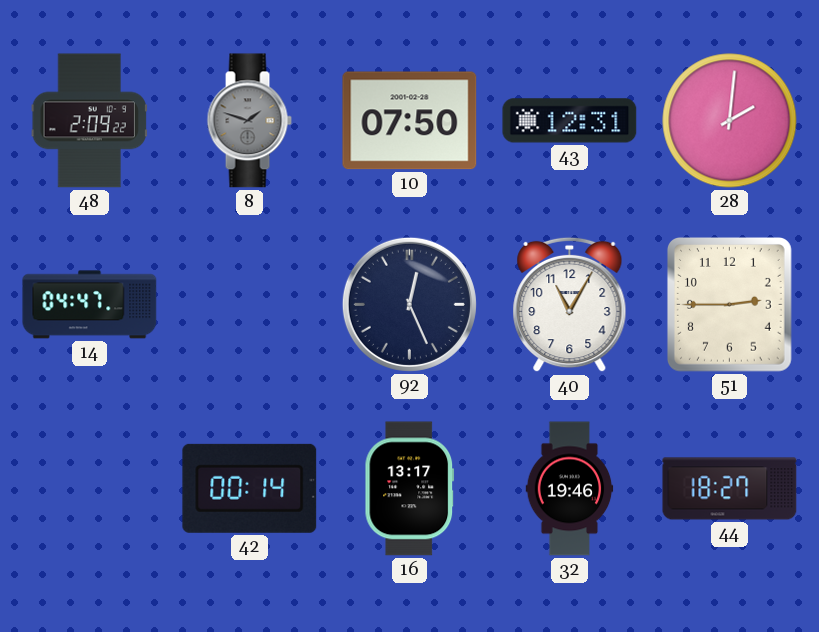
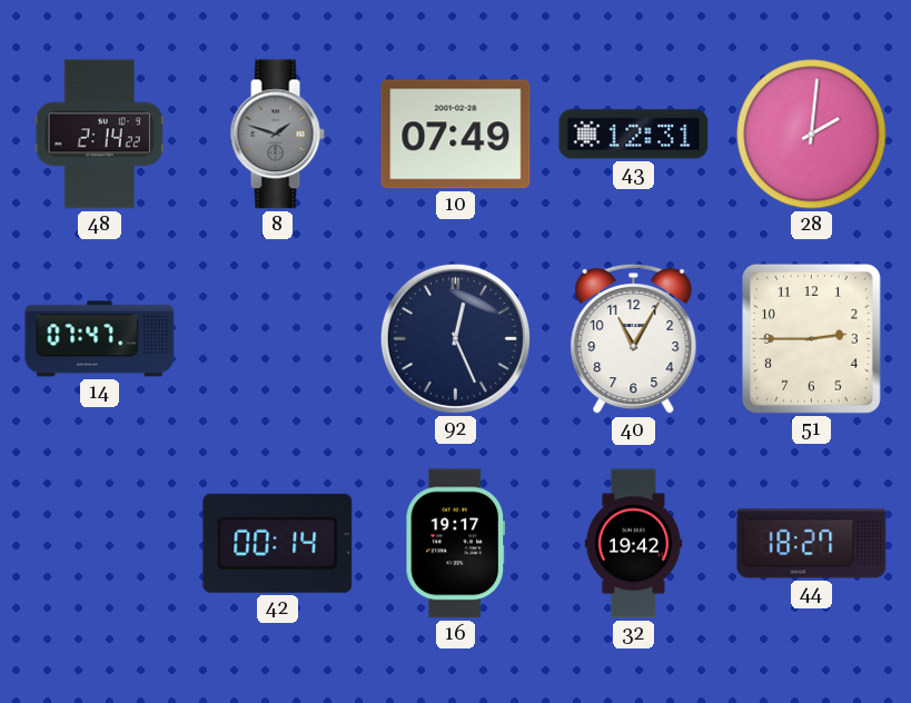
48: 2:09 -> 2:14
10: 07:50 -> 07:49
14: 04:47 -> 07:47
16: 13:17 -> 19:17
32: 19:46 -> 19:42
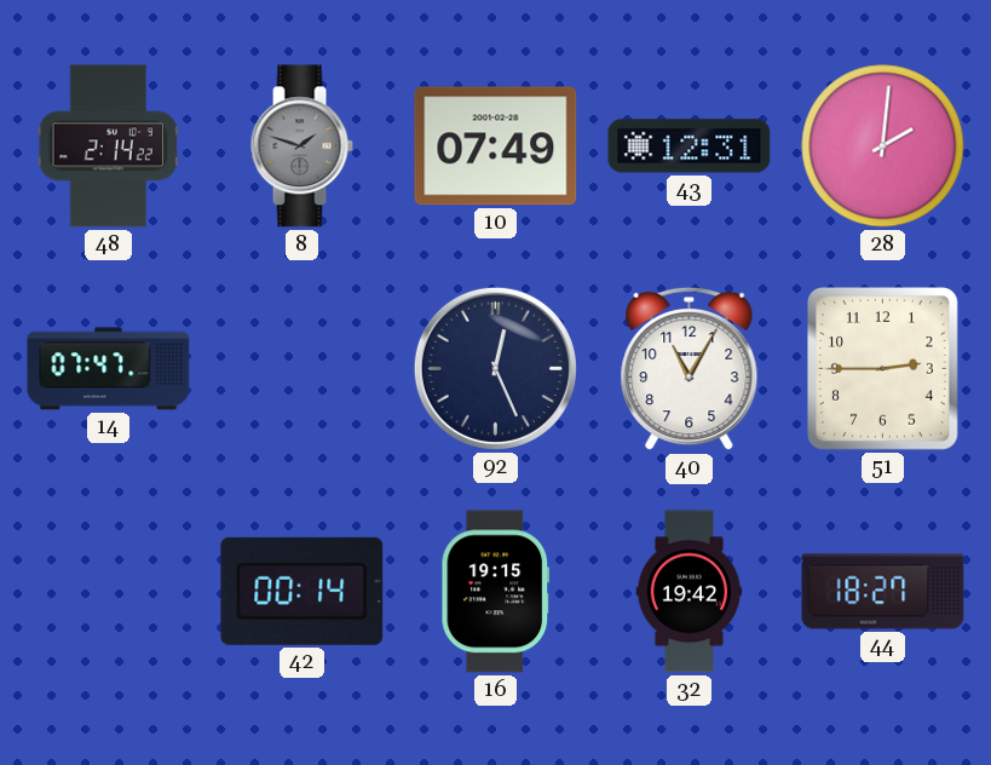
16: 19:17 -> 19:15
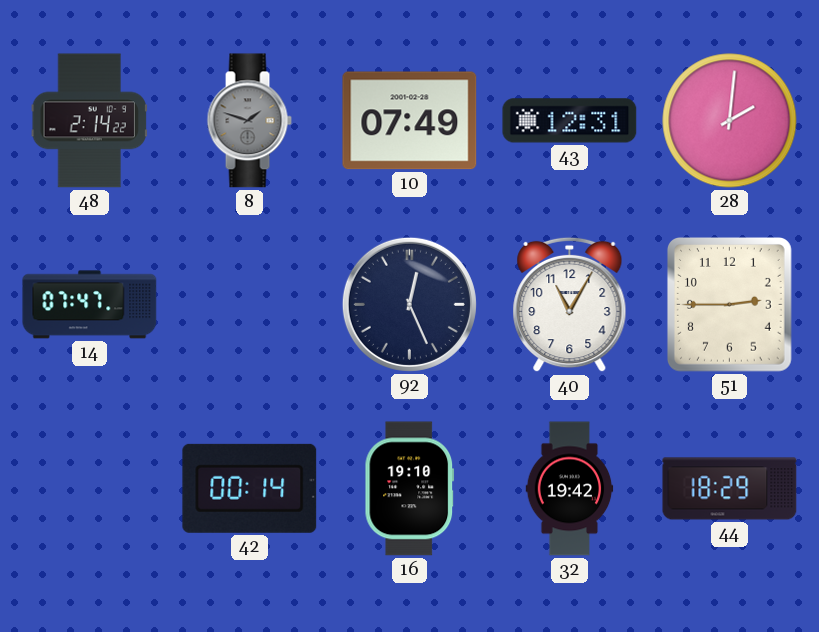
16: 19:15 -> 19:10
44: 18:27 -> 18:29
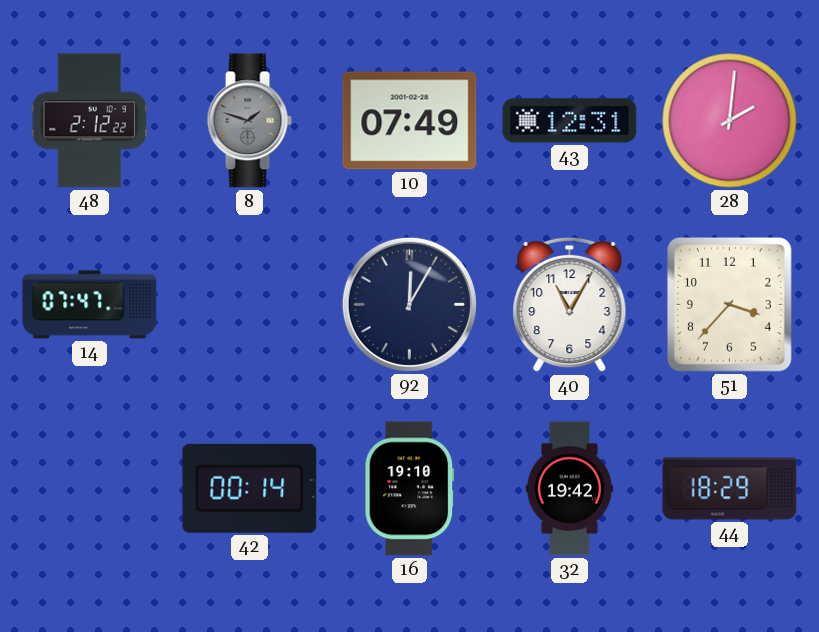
48: 2:14 -> 2:12
92: 12:26 -> 12:05
51: 2:45 -> 3:37
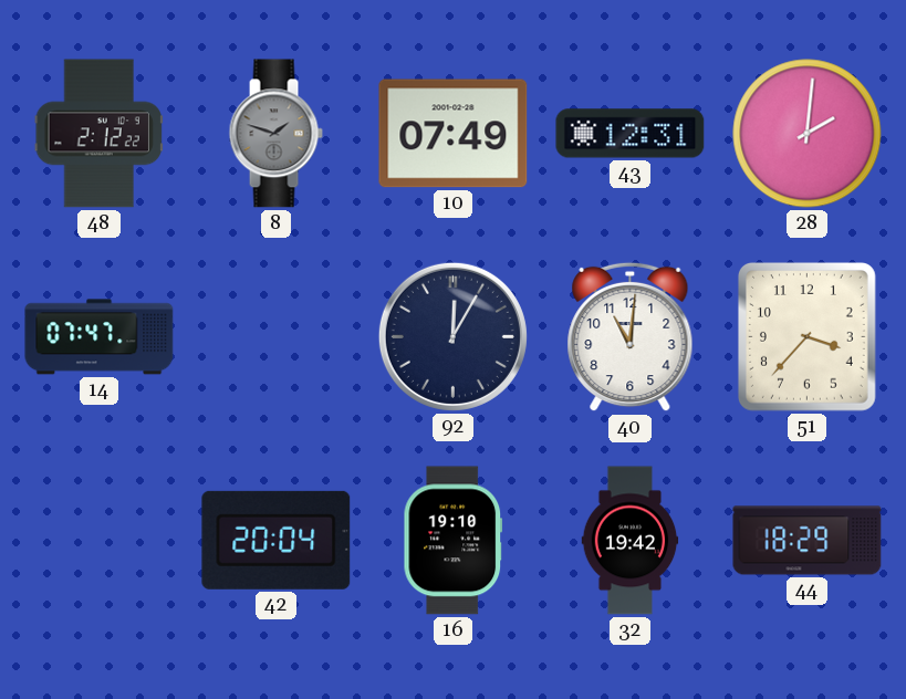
40: 11:05 -> 11:01
42: 00:14 -> 20:04
